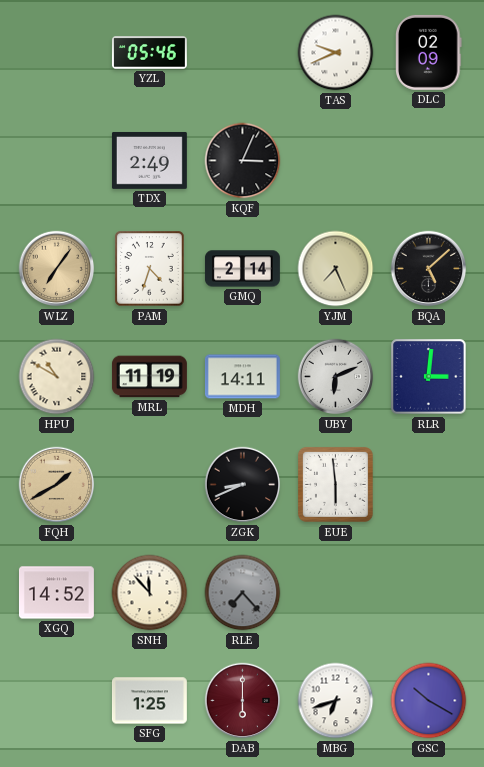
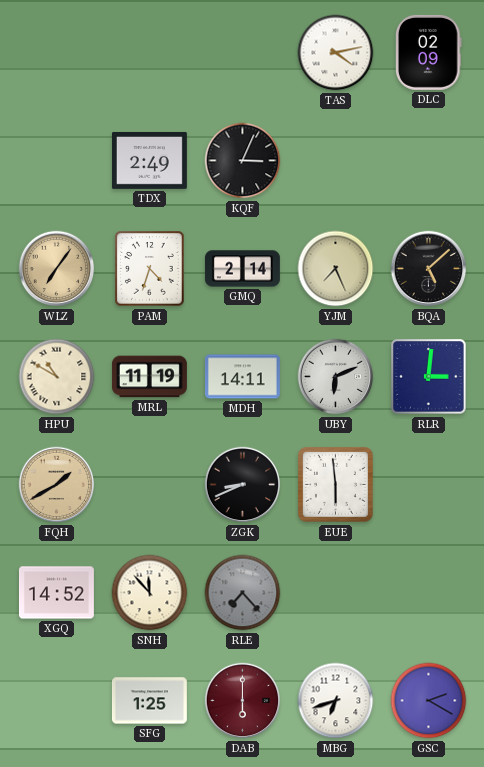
YZL: 05:46 -> none
TAS: 9:41 -> 4:13
GSC: 10:20 -> 2:20
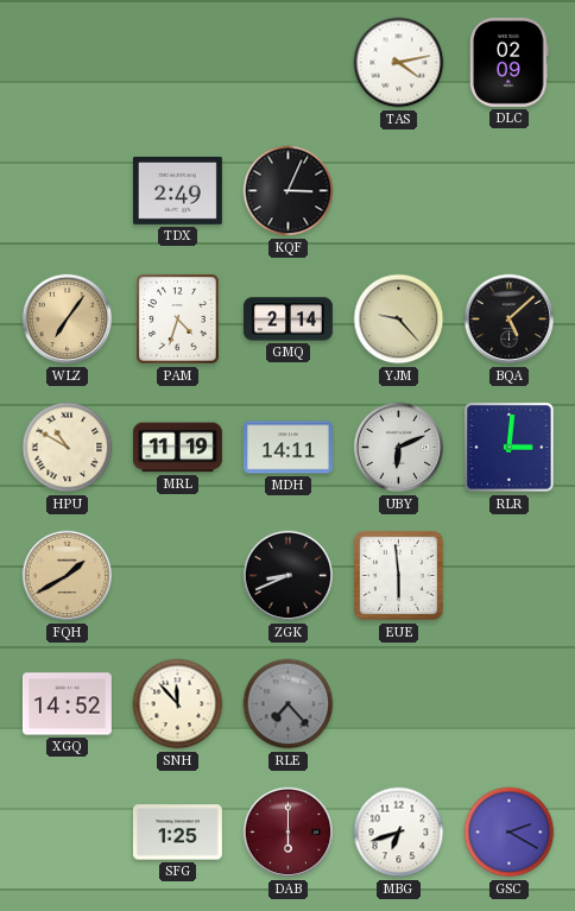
YJM: 7:26 -> 9:23
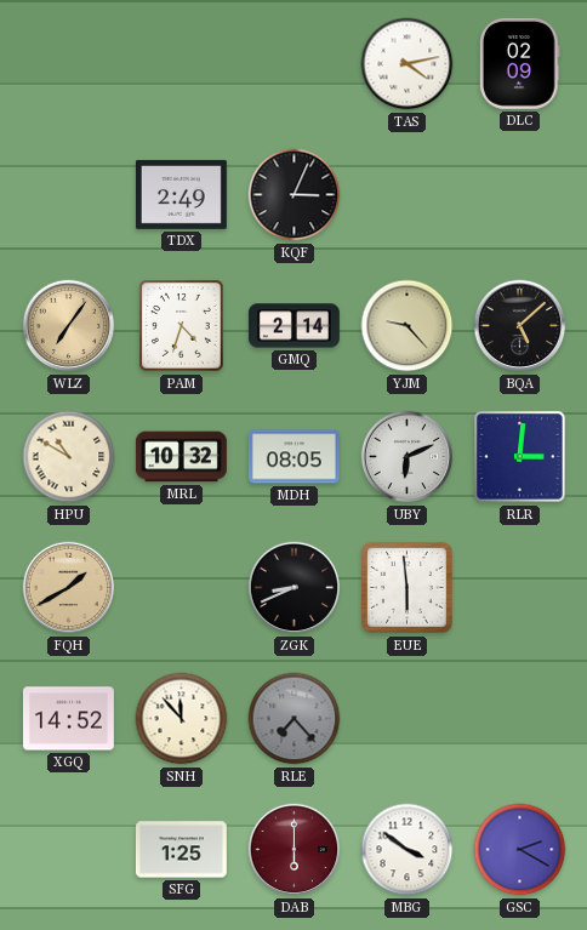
MRL: 11:19 -> 10:32
MDH: 14:11 -> 08:05
MBG: 6:42 -> 3:51
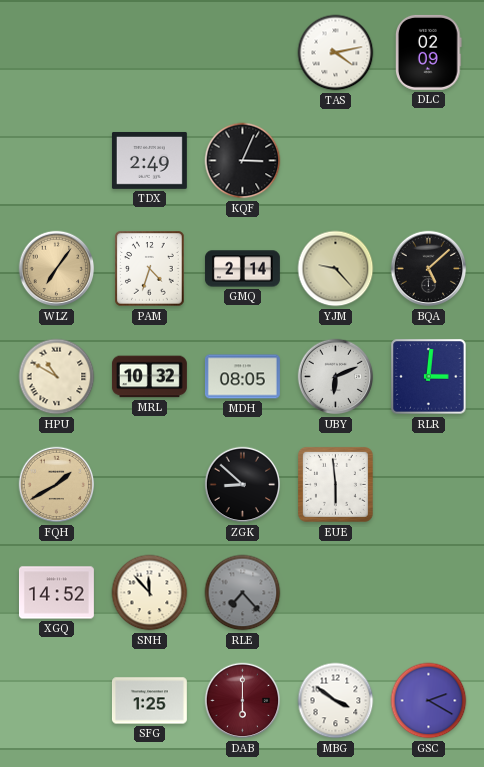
ZGK: 8:41 -> 8:52
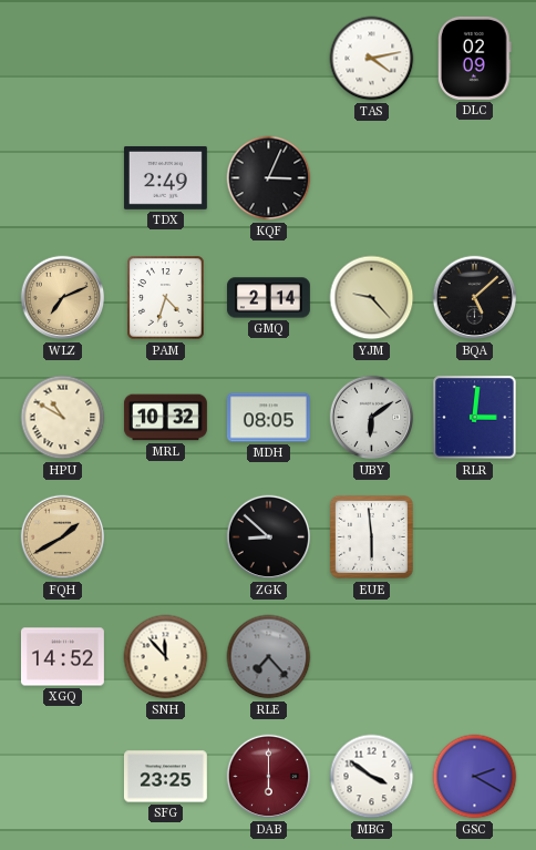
WLZ: 7:06 -> 7:11
UBY: 6:11 -> 6:09
SFG: 1:25 -> 23:25
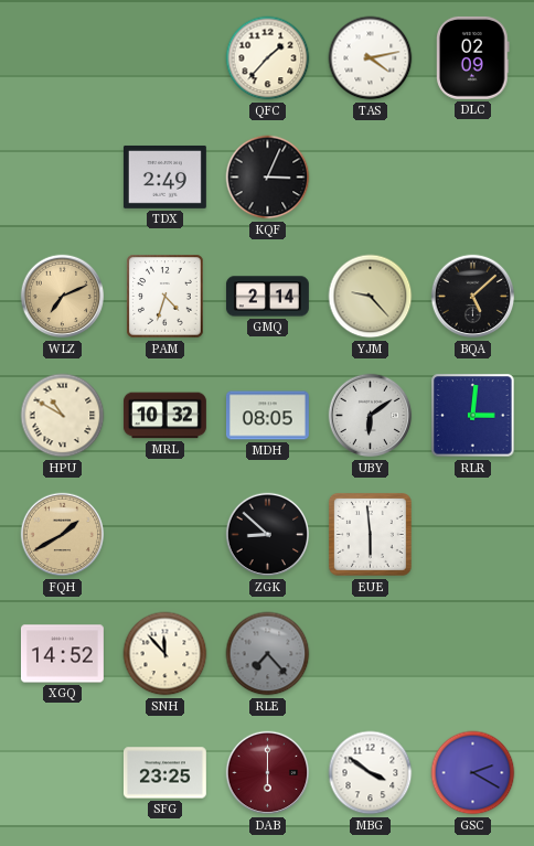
QFC: none -> 1:37
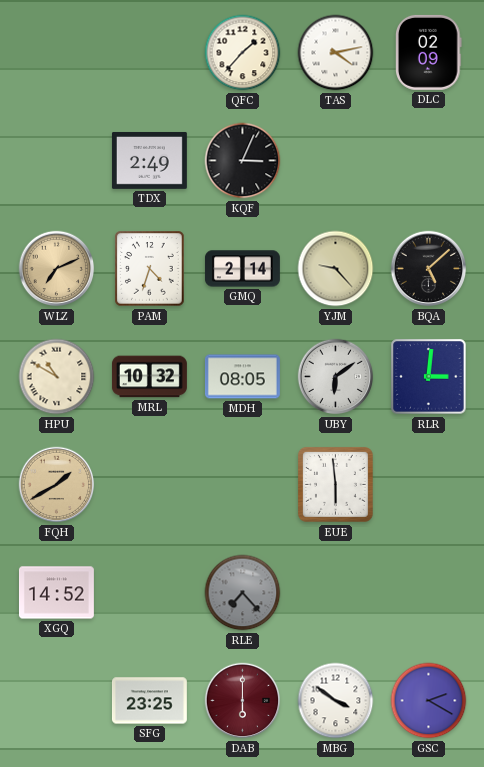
ZGK: 8:52 -> none
SNH: 11:53 -> none
